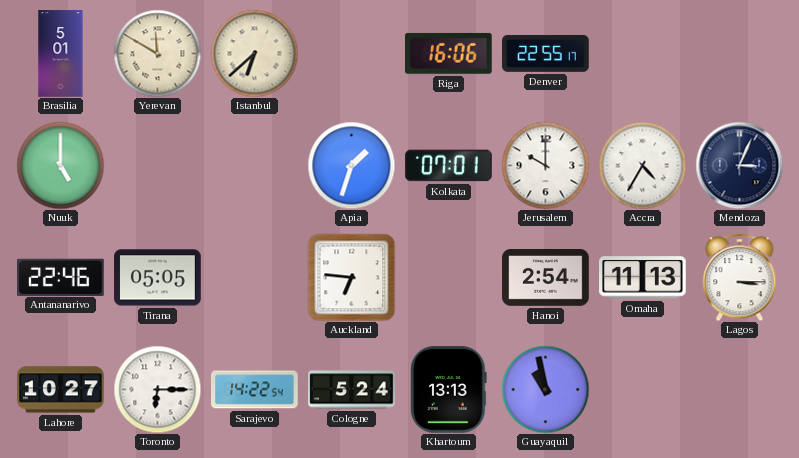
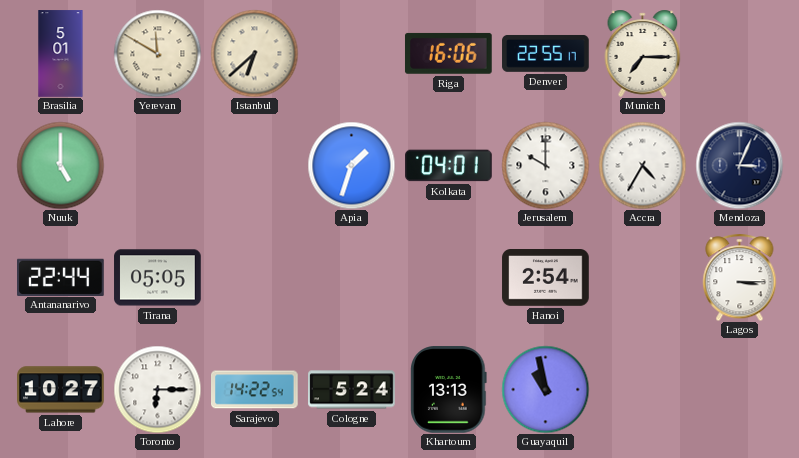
Munich: none -> 7:15
Kolkata: 07:01 -> 04:01
Antananarivo: 22:46 -> 22:44
Auckland: 6:46 -> none
Omaha: 11:13 -> none
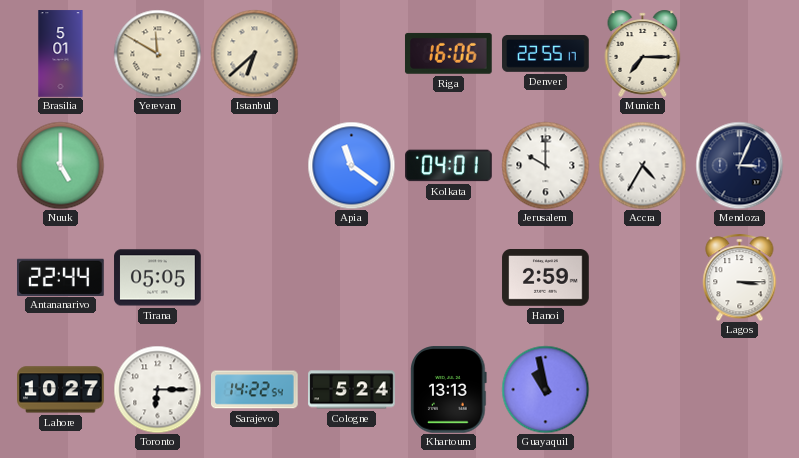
Apia: 1:33 -> 11:21
Hanoi: 2:54 -> 2:59
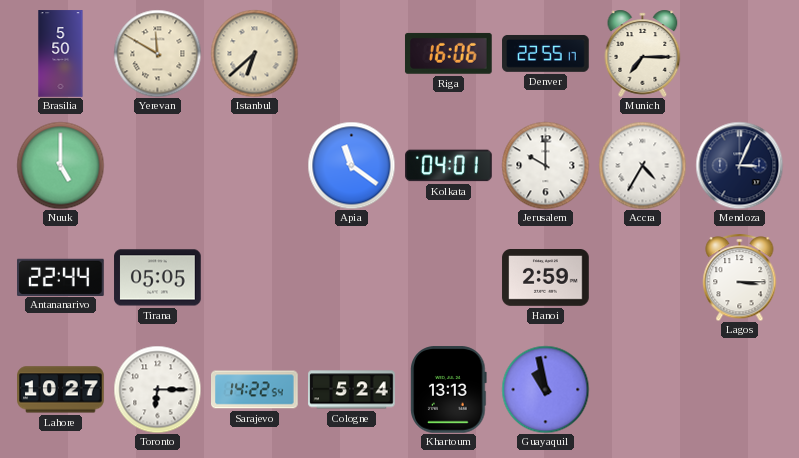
Brasilia: 5:01 -> 5:50
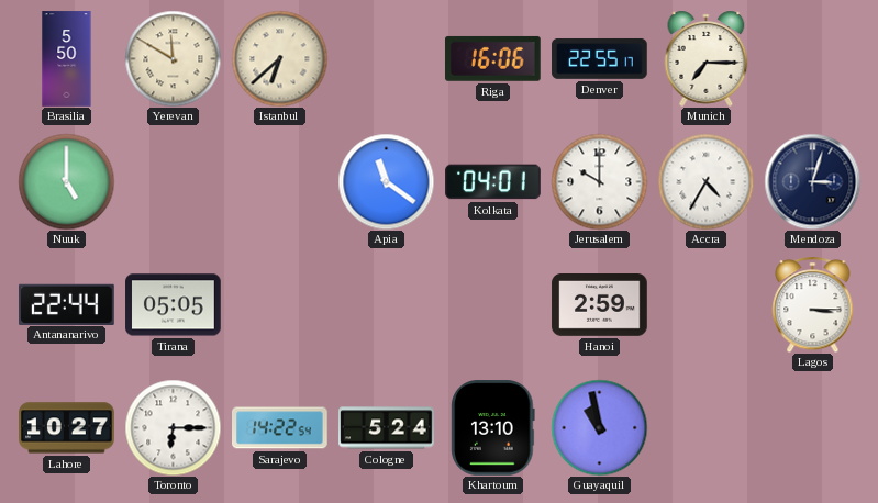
Mendoza: 3:04 -> 3:03
Khartoum: 13:13 -> 13:10
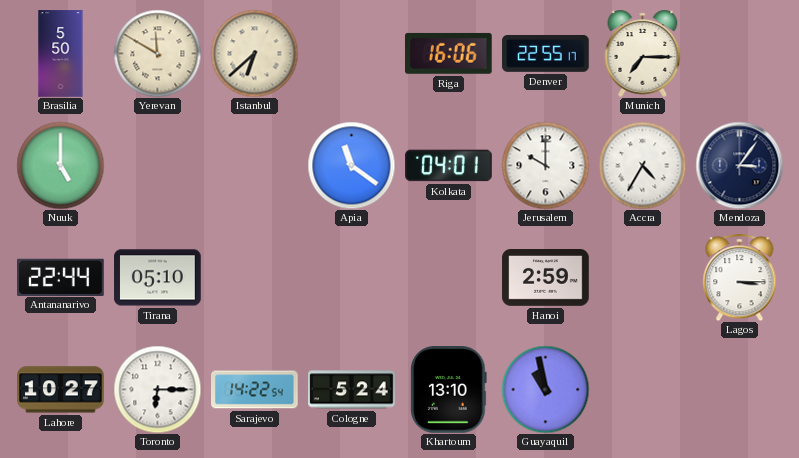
Mendoza: 3:03 -> 3:06
Tirana: 05:05 -> 05:10
